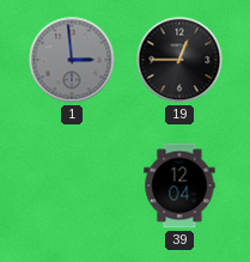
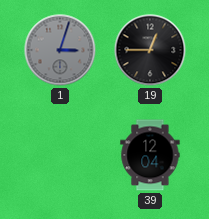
1: 2:59 -> 3:03
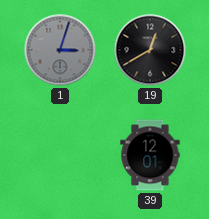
19: 12:45 -> 12:40
39: 12:04 -> 12:01
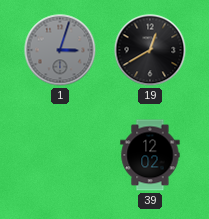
39: 12:01 -> 12:02
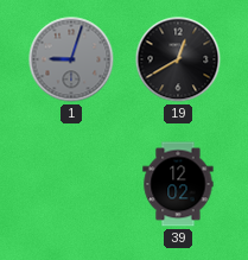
1: 3:03 -> 9:03
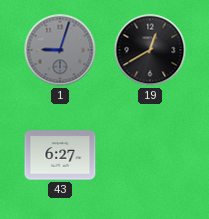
43: none -> 6:27
39: 12:02 -> none
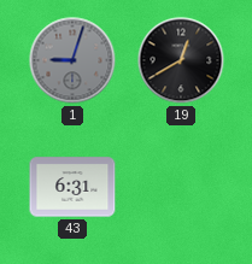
43: 6:27 -> 6:31
